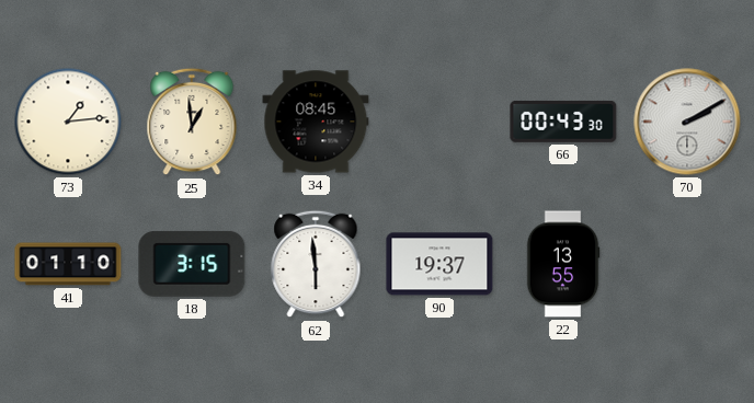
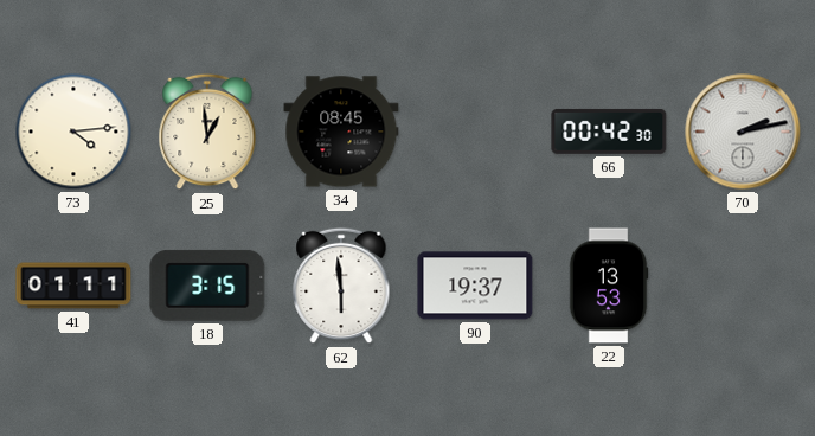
73: 1:14 -> 4:14
66: 00:43 -> 00:42
70: 2:10 -> 2:13
41: 01:10 -> 01:11
22: 13:55 -> 13:53
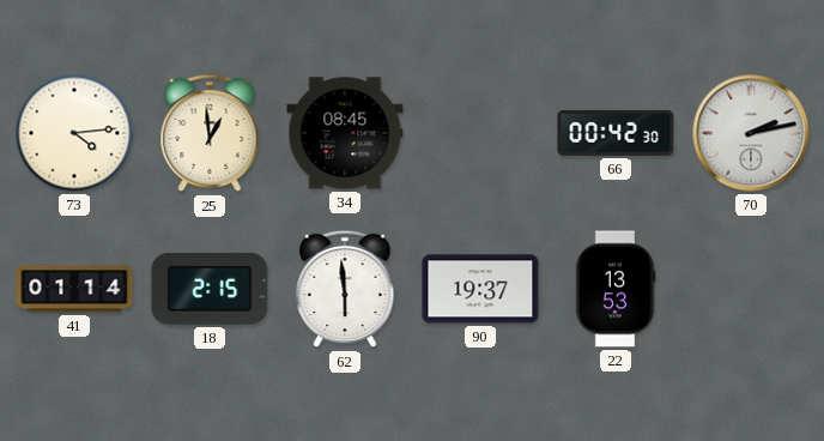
41: 01:11 -> 01:14
18: 3:15 -> 2:15
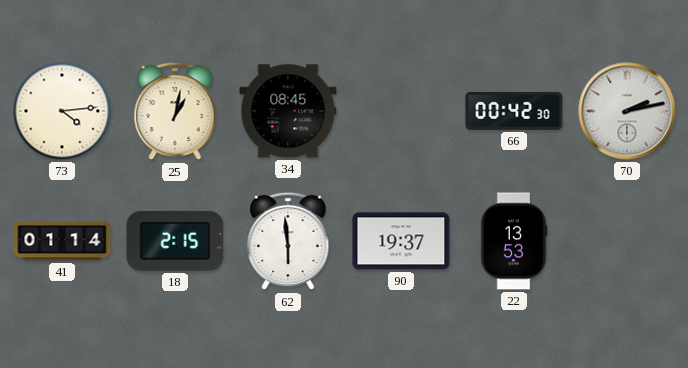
25: 12:59 -> 1:02
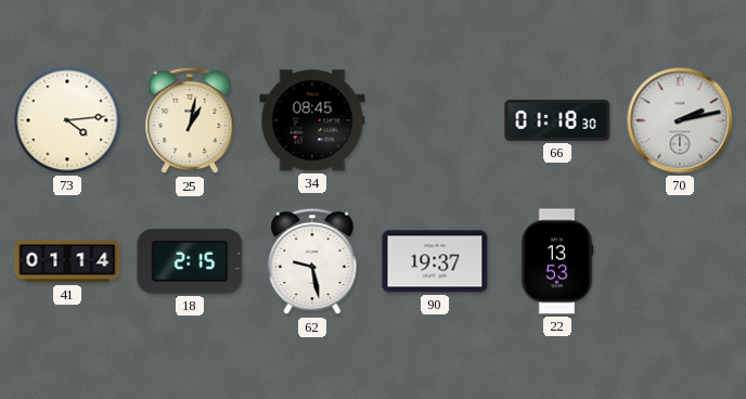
66: 00:42 -> 01:18
62: 5:59 -> 9:28
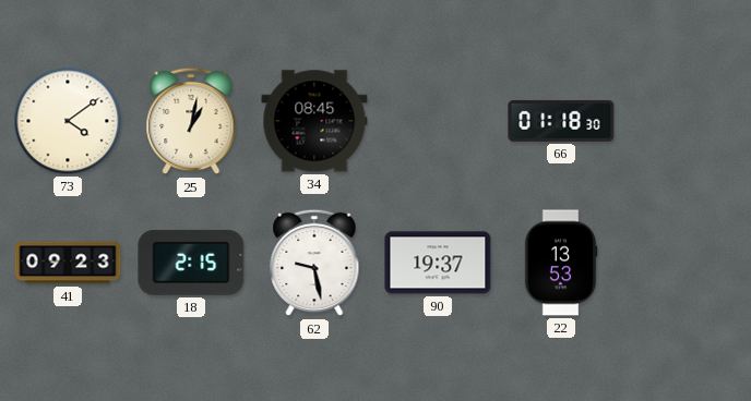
73: 4:14 -> 4:09
70: 2:13 -> none
41: 01:14 -> 09:23
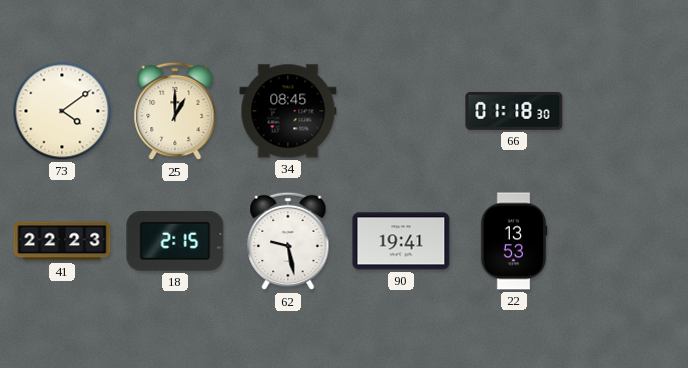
25: 1:02 -> 1:00
41: 09:23 -> 22:23
90: 19:37 -> 19:41
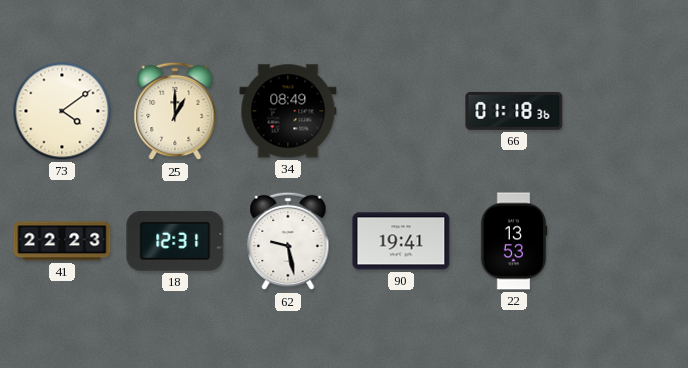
34: 08:45 -> 08:49
66: 01:18:30 -> 01:18:36
18: 2:15 -> 12:31
